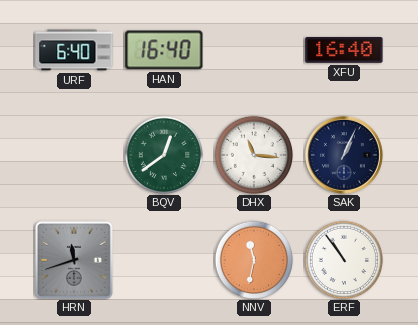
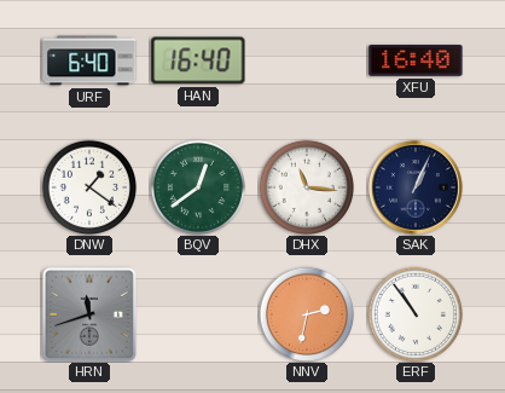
DNW: none -> 1:21
NNV: 11:32 -> 2:32
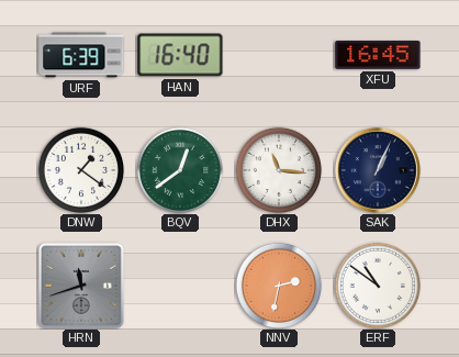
URF: 6:40 -> 6:39
XFU: 16:40 -> 16:45
ERF: 10:54 -> 10:51
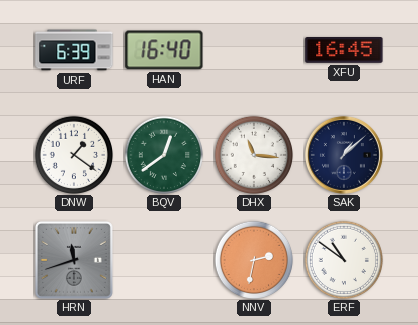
SAK: 1:04 -> 1:08
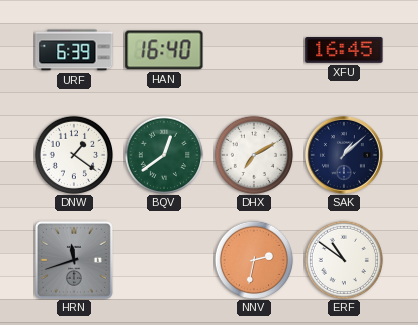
DHX: 11:16 -> 7:10
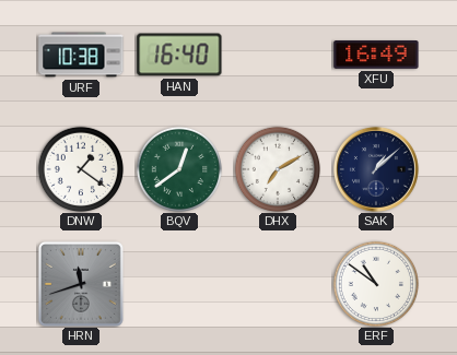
URF: 6:39 -> 10:38
XFU: 16:45 -> 16:49
NNV: 2:32 -> none
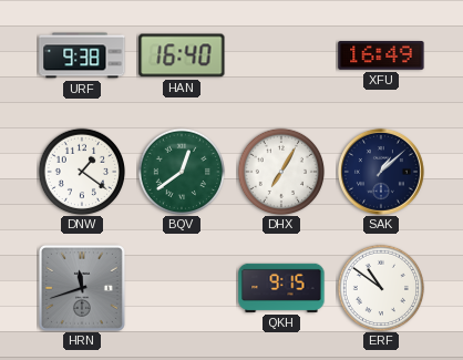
URF: 10:38 -> 9:38
DHX: 7:10 -> 7:05
QKH: none -> 9:15
